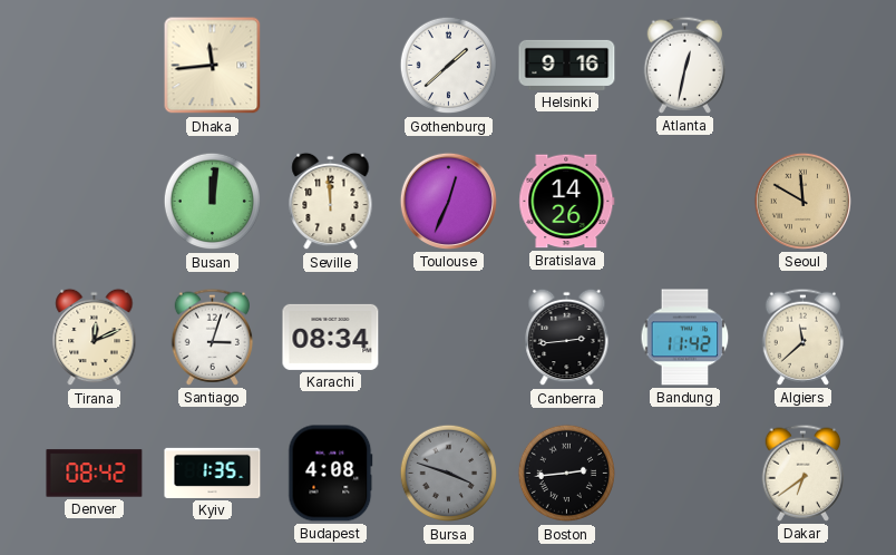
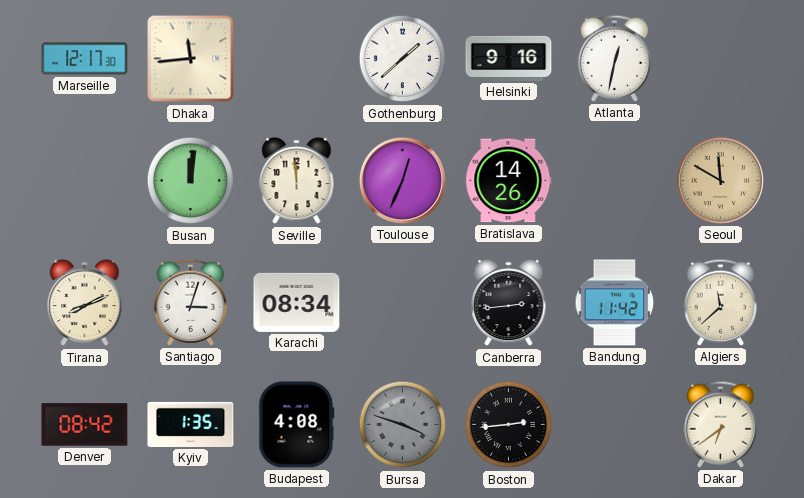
Marseille: none -> 12:17
Tirana: 12:11 -> 8:11
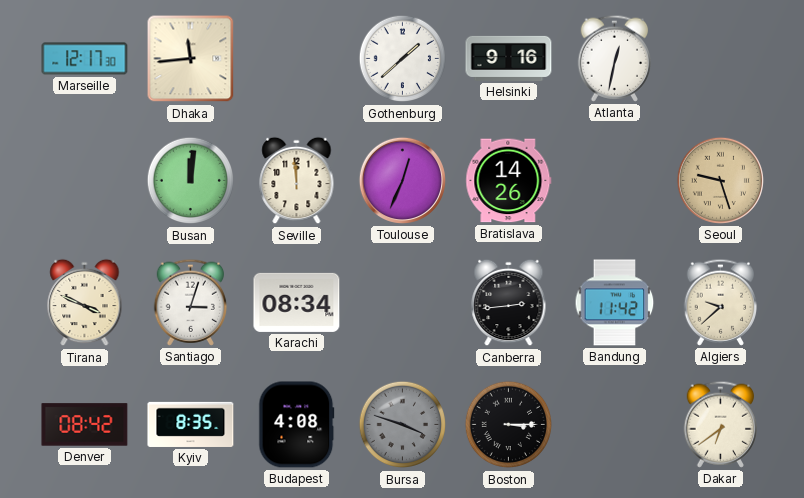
Seoul: 11:50 -> 9:27
Tirana: 8:11 -> 3:49
Algiers: 11:38 -> 9:38
Kyiv: 1:35 -> 8:35
Boston: 2:44 -> 3:15
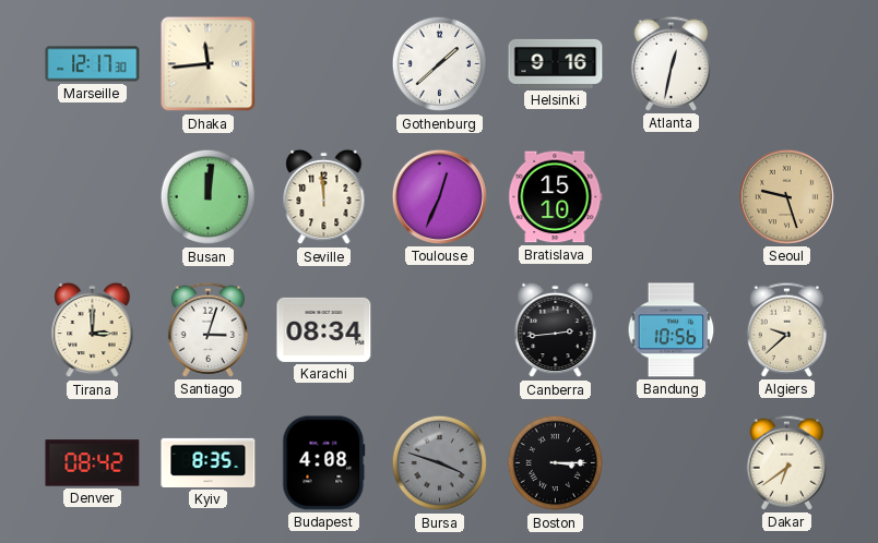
Bratislava: 14:26 -> 15:10
Tirana: 3:49 -> 3:00
Bandung: 11:42 -> 10:56
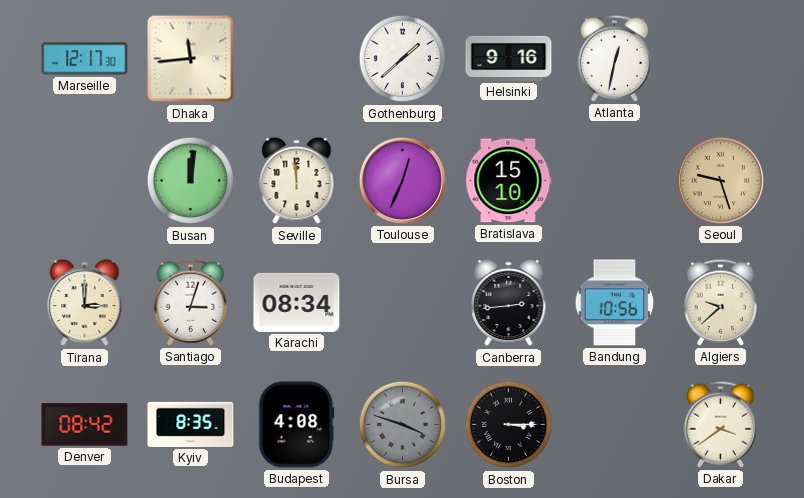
Dakar: 6:39 -> 3:39
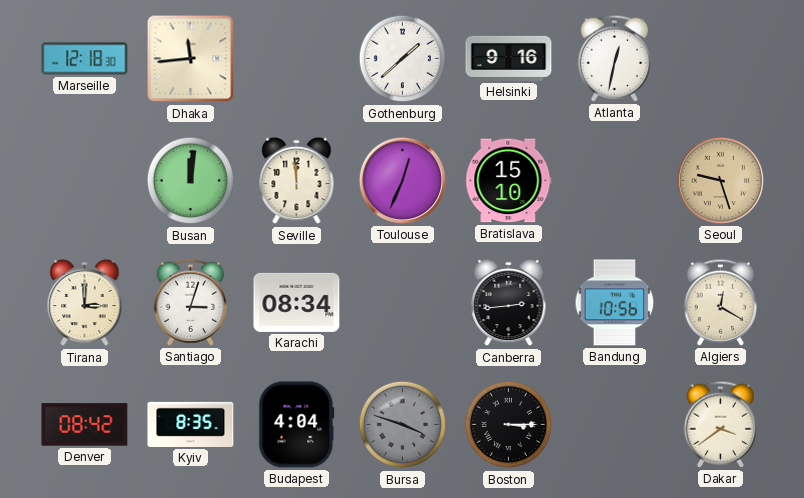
Marseille: 12:17 -> 12:18
Algiers: 9:38 -> 12:20
Budapest: 4:08 -> 4:04
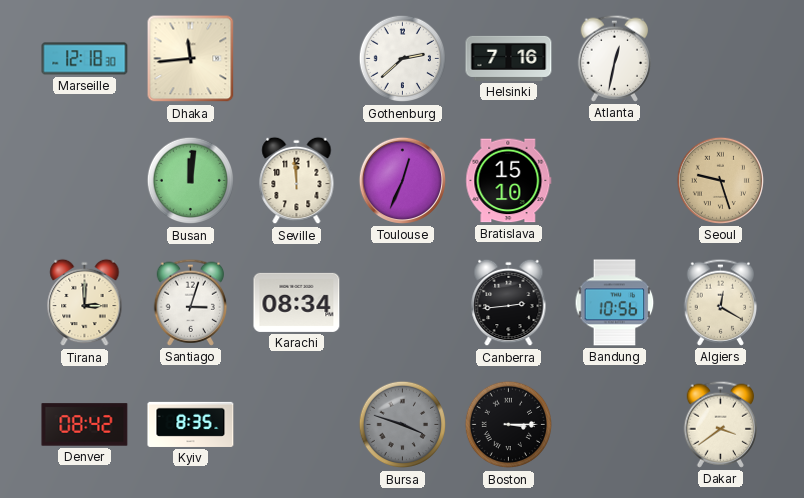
Gothenburg: 1:38 -> 2:38
Helsinki: 9:16 -> 7:16
Budapest: 4:04 -> none
